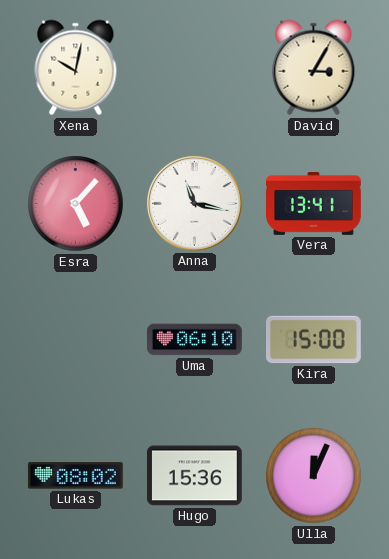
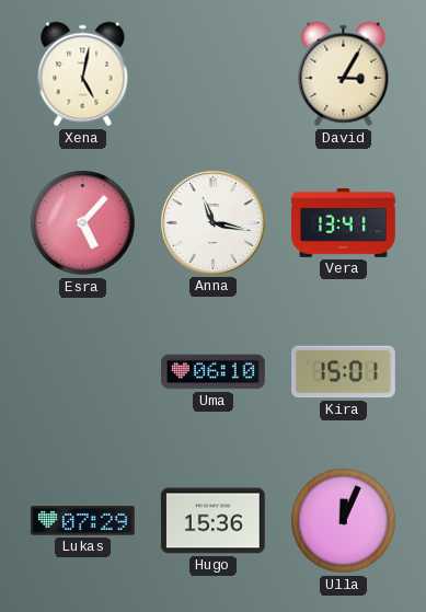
Xena: 10:02 -> 5:02
Kira: 15:00 -> 15:01
Lukas: 08:02 -> 07:29
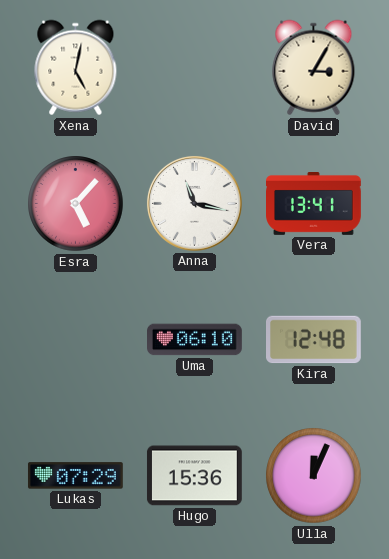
Kira: 15:01 -> 12:48
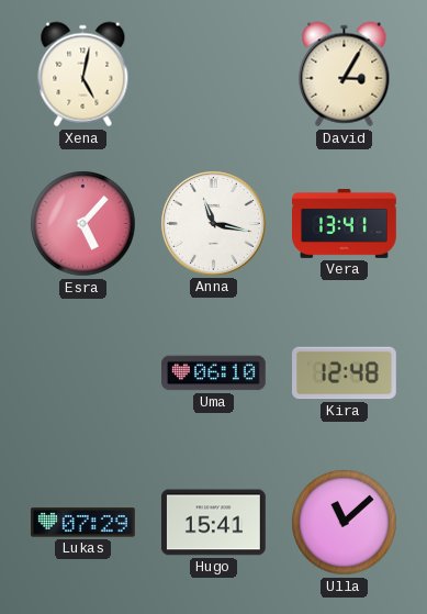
Hugo: 15:36 -> 15:41
Ulla: 12:04 -> 11:08
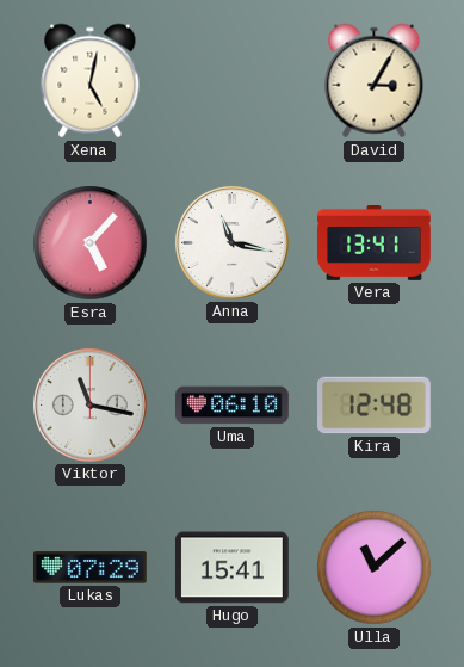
Viktor: none -> 11:17
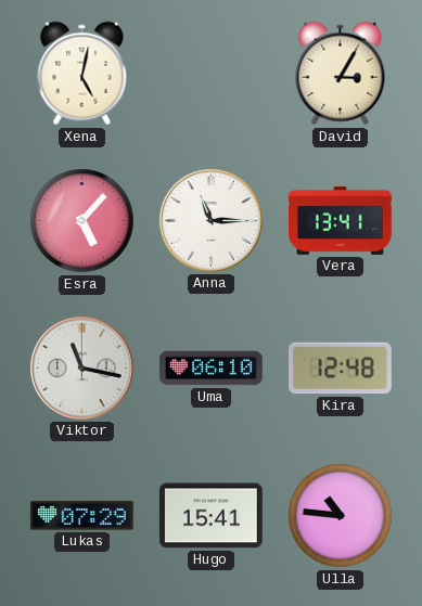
Anna: 11:17 -> 11:15
Ulla: 11:08 -> 10:46
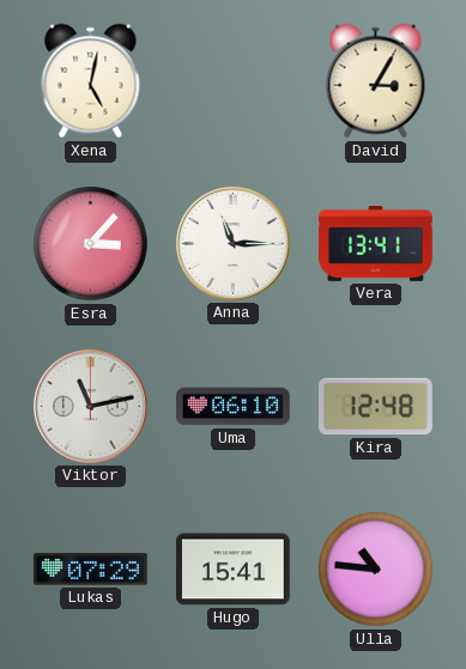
Esra: 5:07 -> 3:07
Viktor: 11:17 -> 11:13
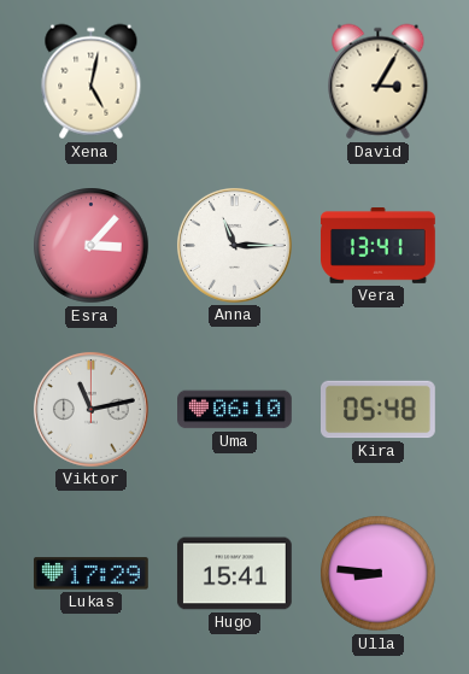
Kira: 12:48 -> 05:48
Lukas: 07:29 -> 17:29
Ulla: 10:46 -> 8:46
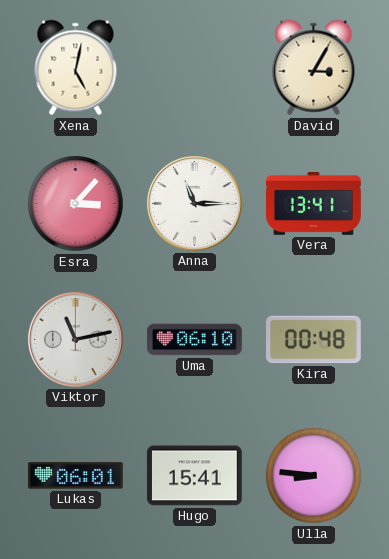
Kira: 05:48 -> 00:48
Lukas: 17:29 -> 06:01
